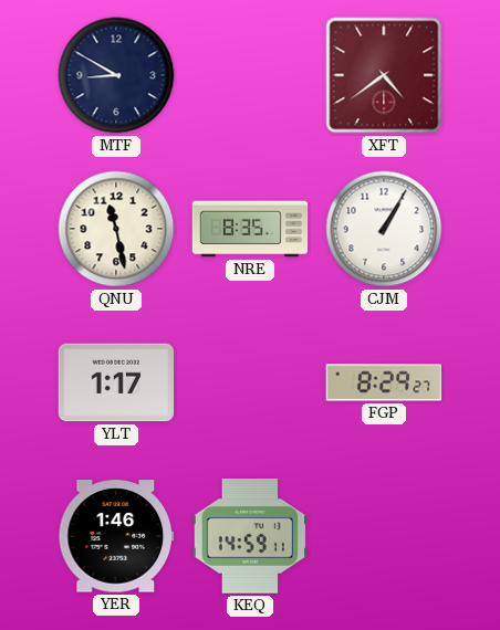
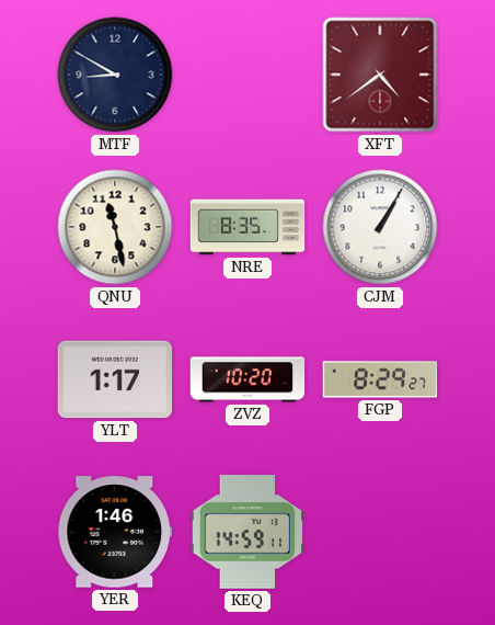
ZVZ: none -> 10:20
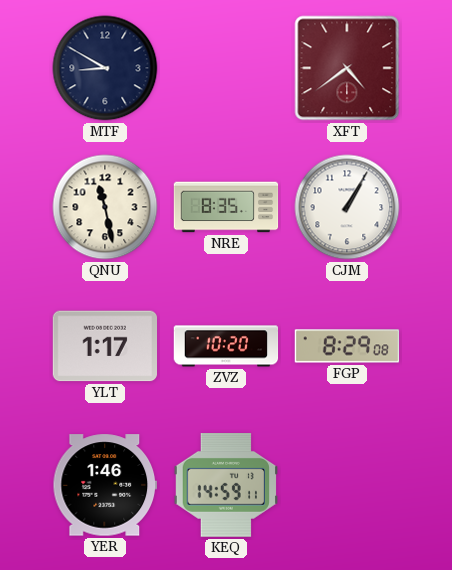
FGP: 8:29:27 -> 8:29:08
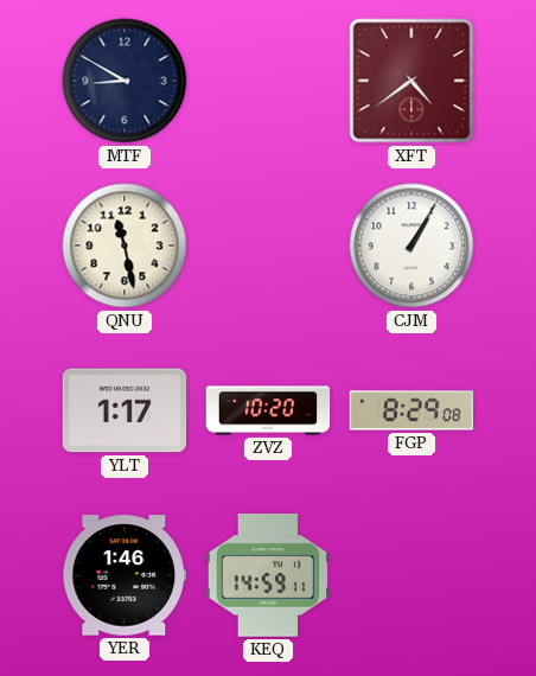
NRE: 8:35 -> none
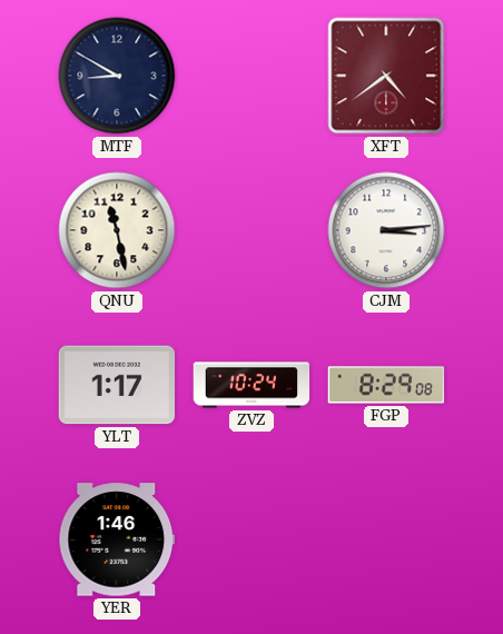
CJM: 1:05 -> 3:14
ZVZ: 10:20 -> 10:24
KEQ: 14:59 -> none
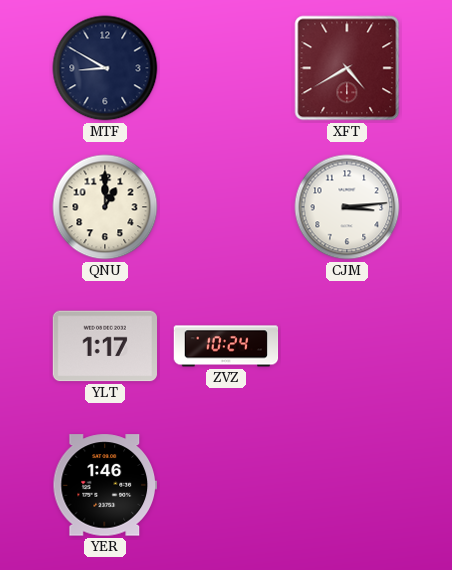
XFT: 4:39 -> 4:40
QNU: 11:28 -> 1:00
FGP: 8:29 -> none
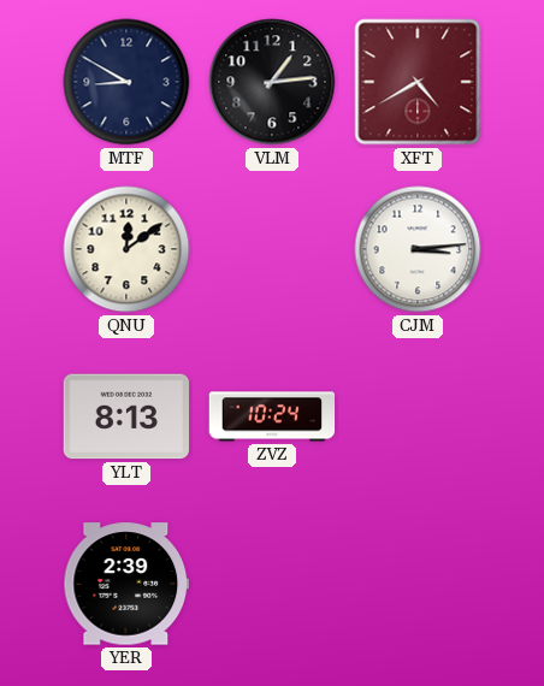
VLM: none -> 1:14
QNU: 1:00 -> 12:09
YLT: 1:17 -> 8:13
YER: 1:46 -> 2:39
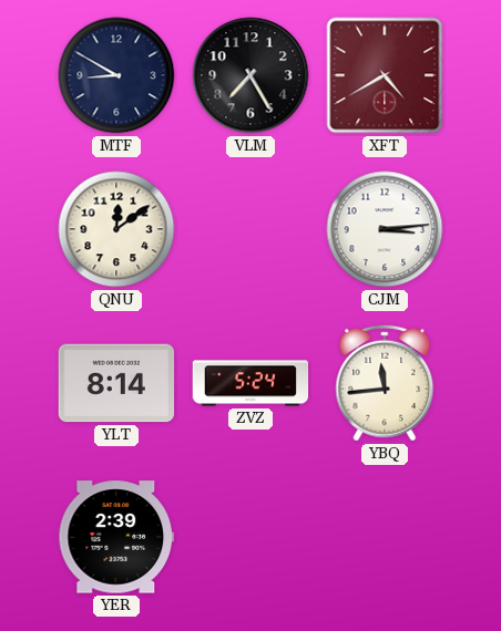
VLM: 1:14 -> 7:25
YLT: 8:13 -> 8:14
ZVZ: 10:24 -> 5:24
YBQ: none -> 11:44
